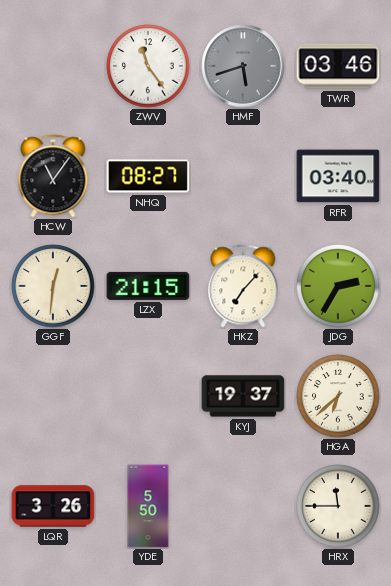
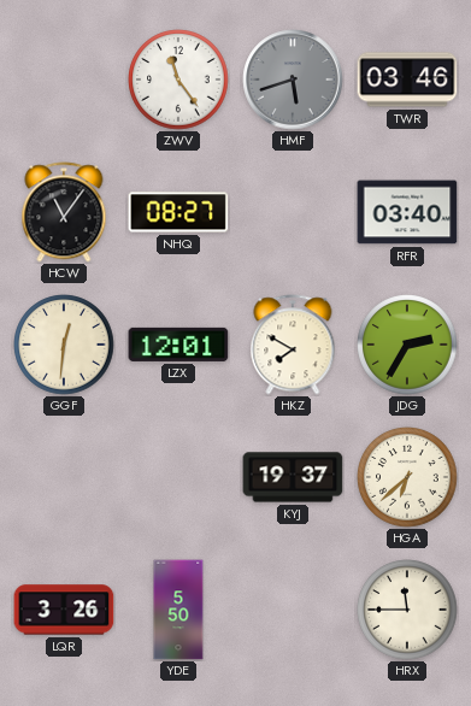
LZX: 21:15 -> 12:01
HKZ: 7:07 -> 7:50
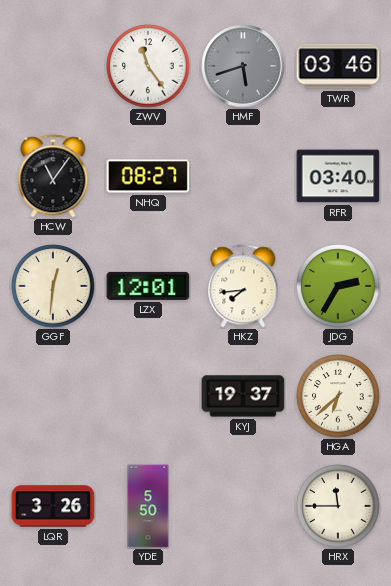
HKZ: 7:50 -> 7:44
